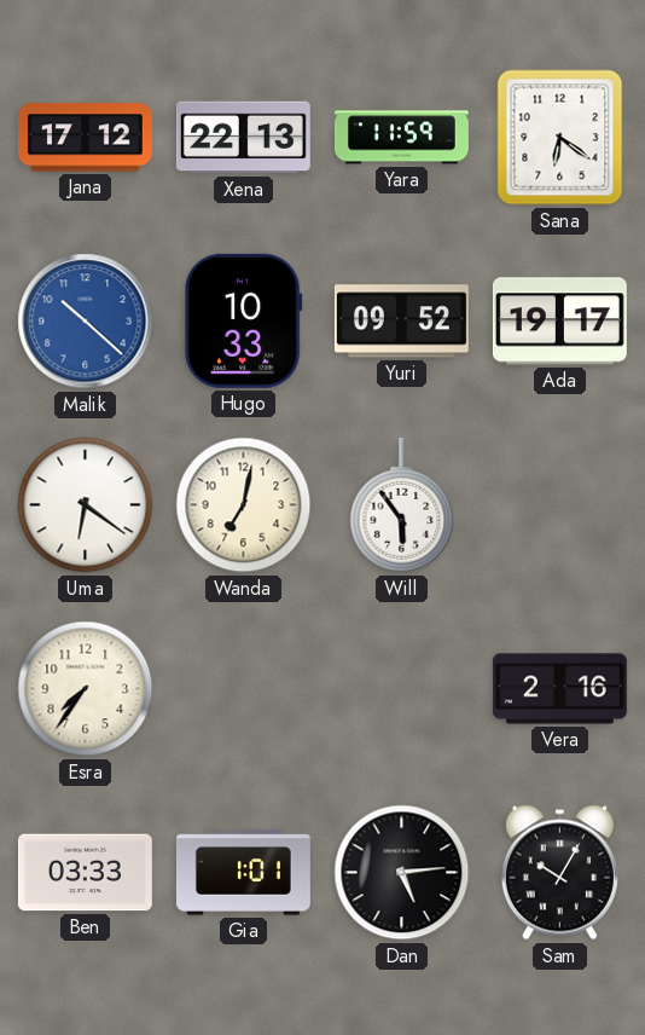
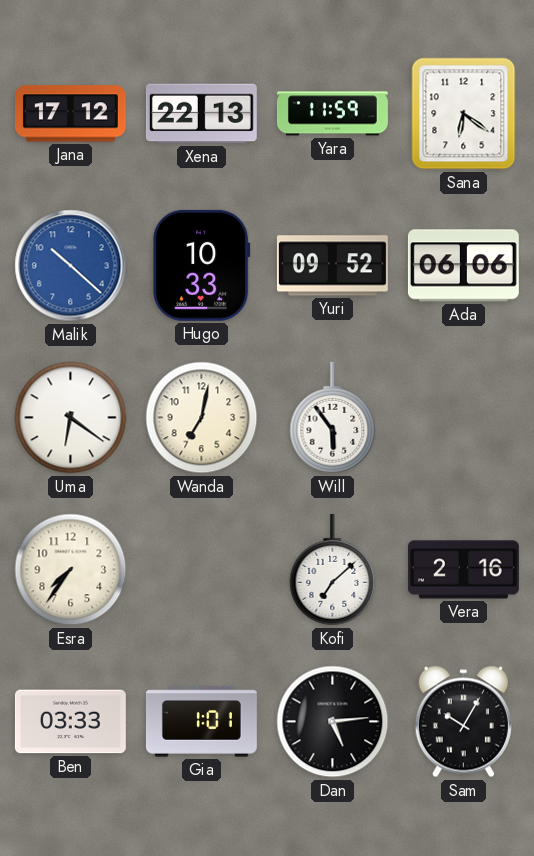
Ada: 19:17 -> 06:06
Kofi: none -> 7:08
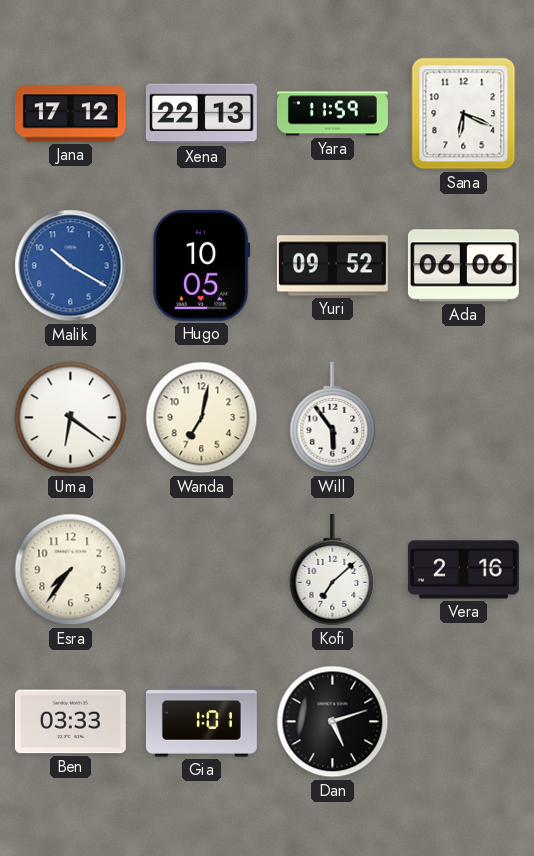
Sana: 6:21 -> 6:19
Malik: 10:22 -> 10:20
Hugo: 10:33 -> 10:05
Dan: 5:14 -> 5:12
Sam: 10:05 -> none
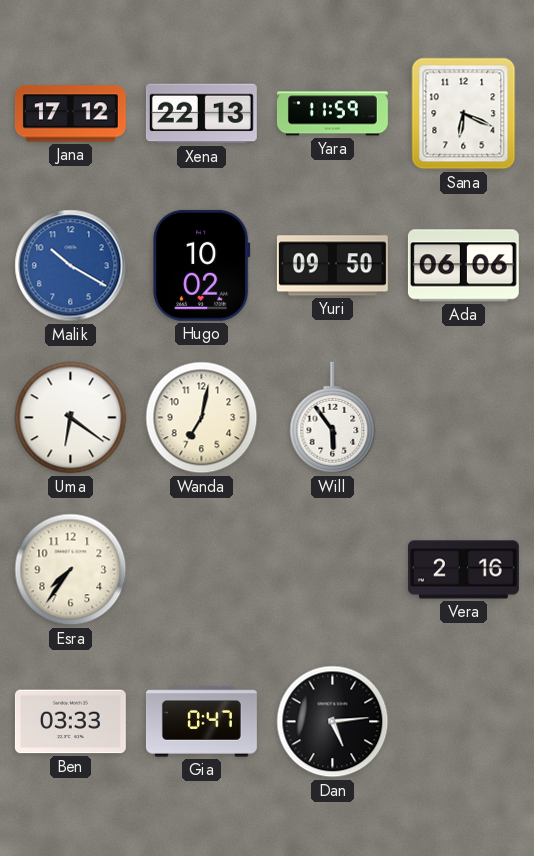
Hugo: 10:05 -> 10:02
Yuri: 09:52 -> 09:50
Kofi: 7:08 -> none
Gia: 1:01 -> 0:47
Dan: 5:12 -> 5:14
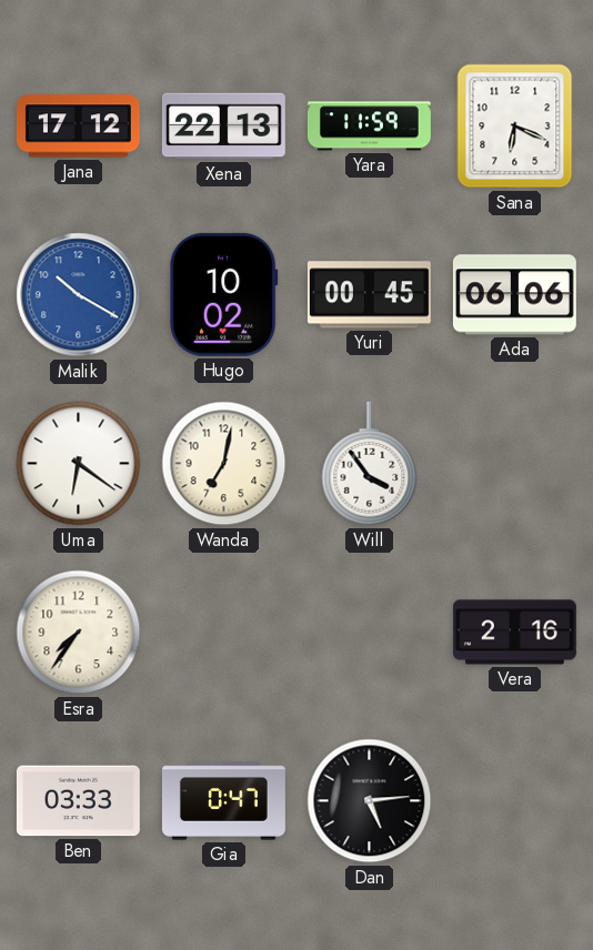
Yuri: 09:50 -> 00:45
Will: 5:54 -> 3:54
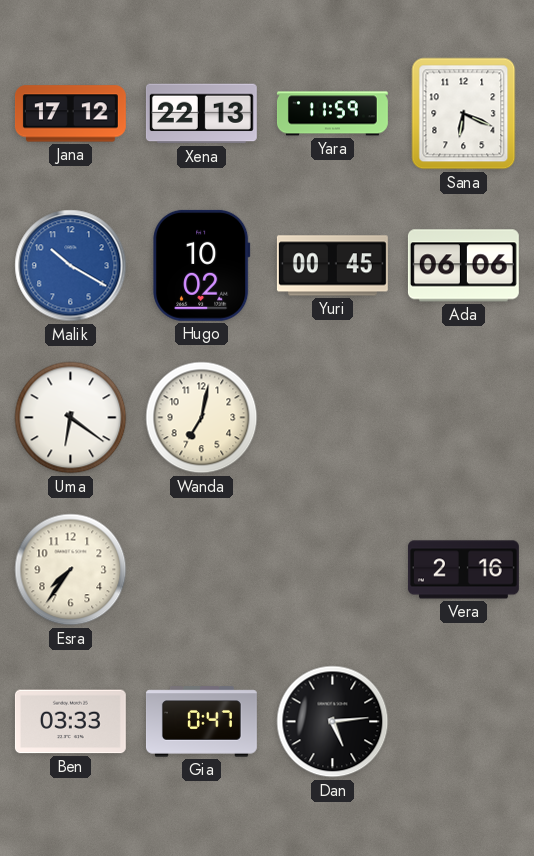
Will: 3:54 -> none
